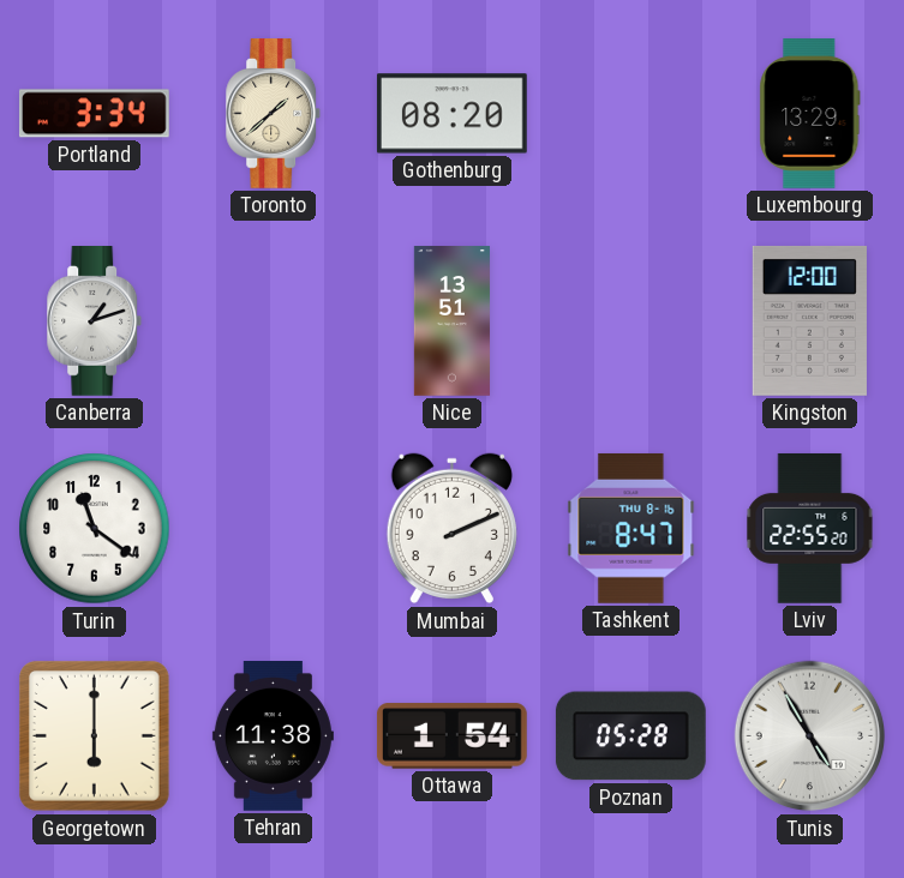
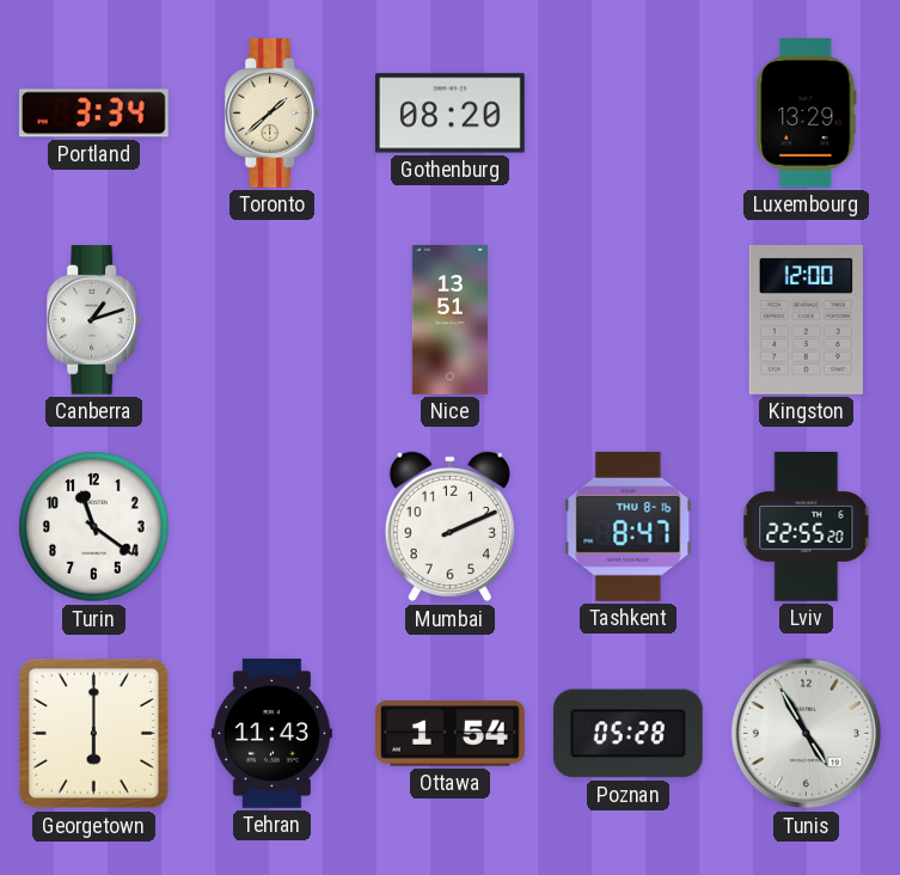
Tehran: 11:38 -> 11:43
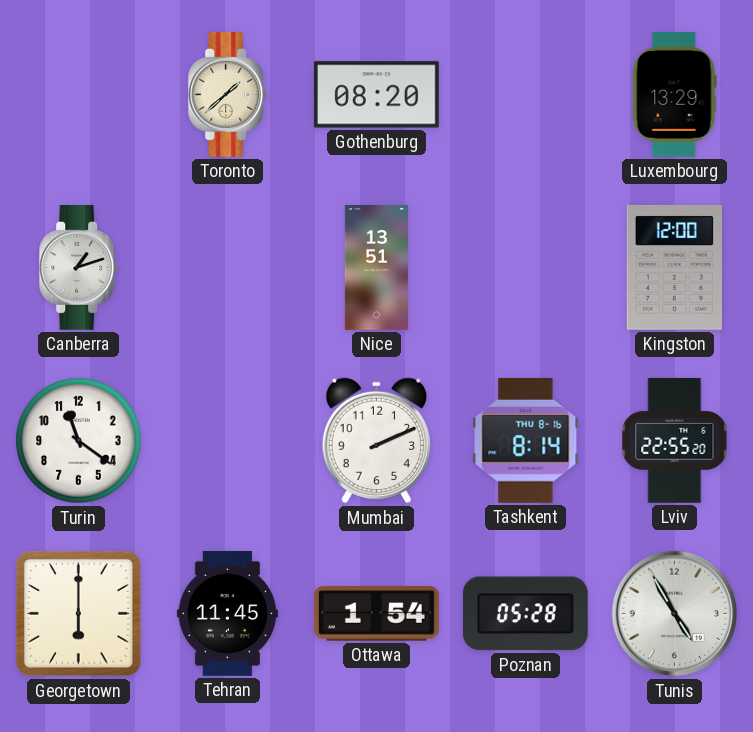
Portland: 3:34 -> none
Tashkent: 8:47 -> 8:14
Tehran: 11:43 -> 11:45
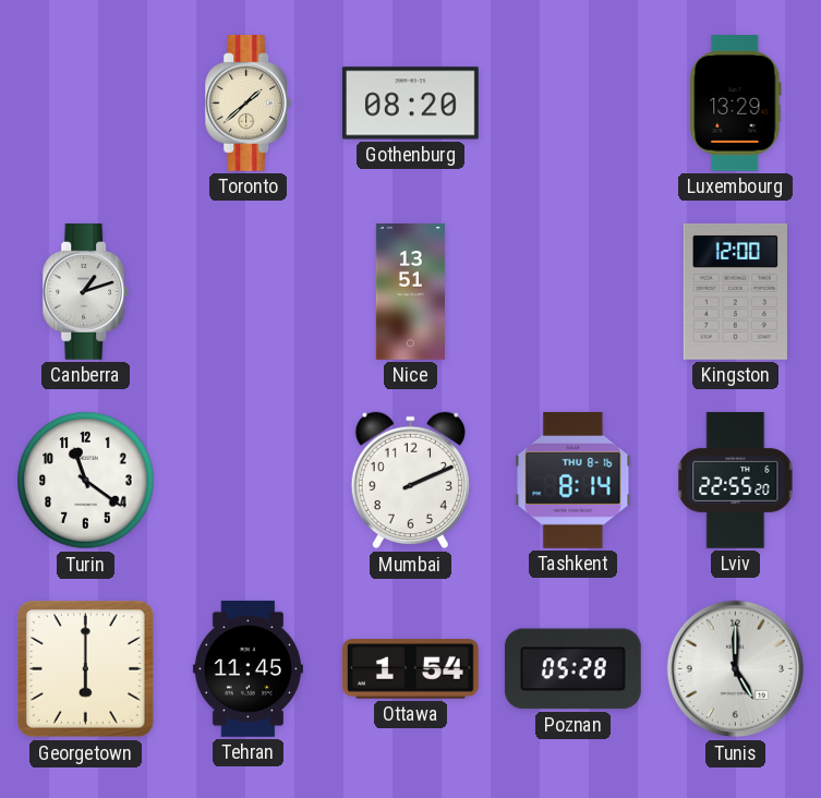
Tunis: 4:55 -> 5:00
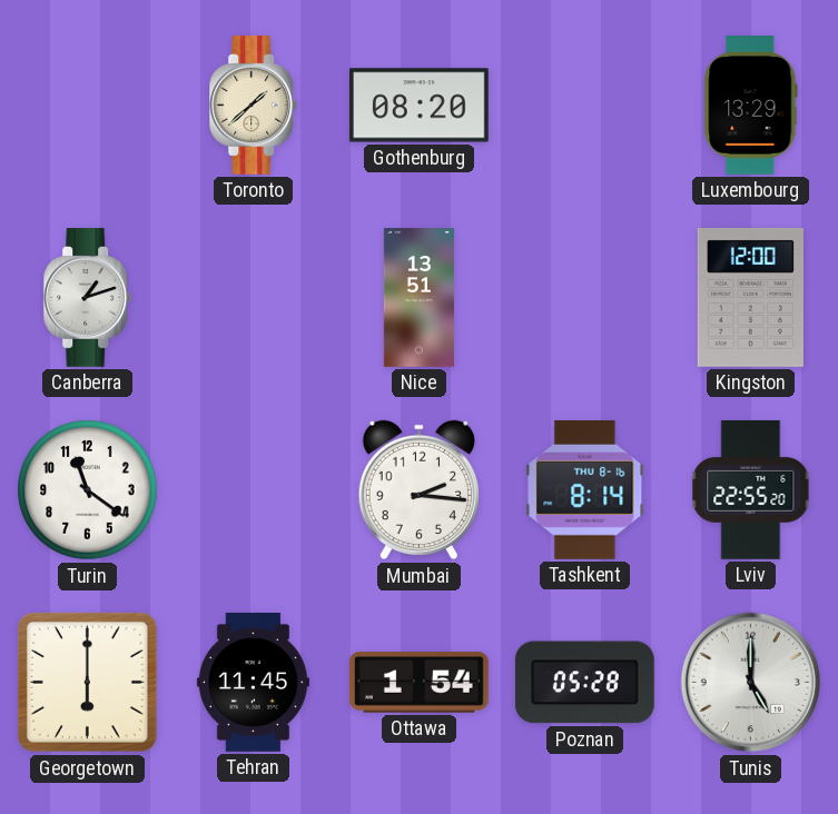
Mumbai: 2:11 -> 2:16
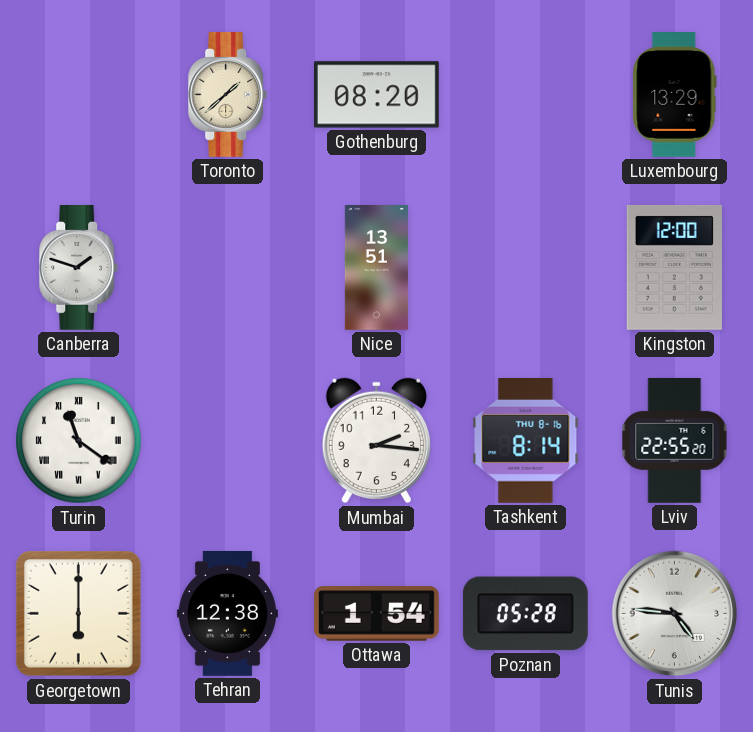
Canberra: 1:12 -> 1:48
Turin numerals: Arabic -> Roman
Tehran: 11:45 -> 12:38
Tunis: 5:00 -> 4:46
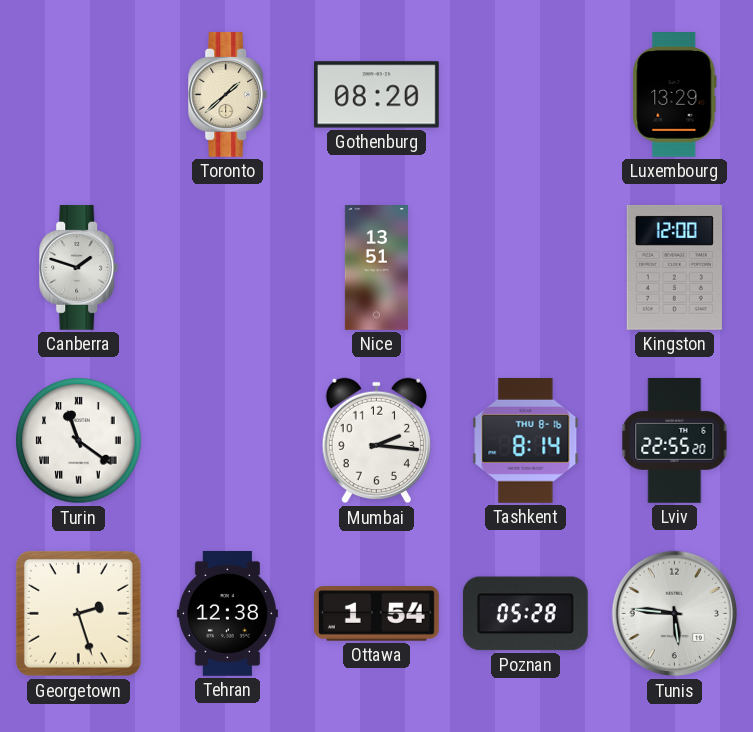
Georgetown: 6:00 -> 2:27
Tunis: 4:46 -> 5:46
